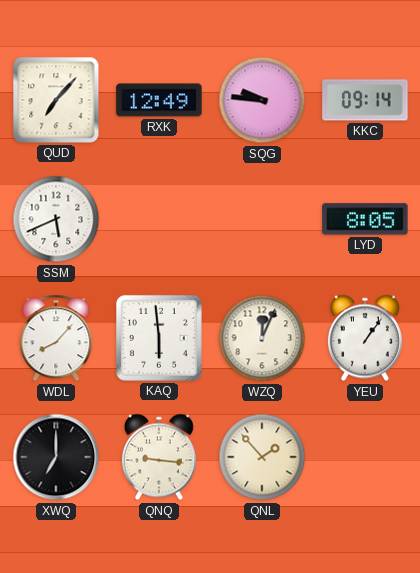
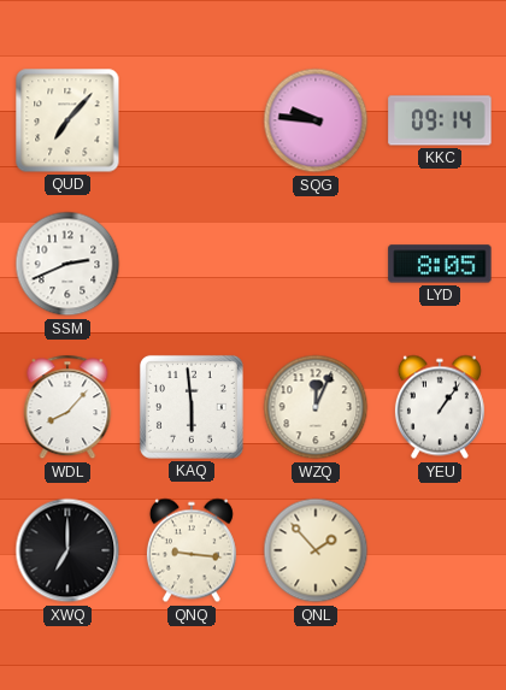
RXK: 12:49 -> none
SSM: 5:41 -> 2:41
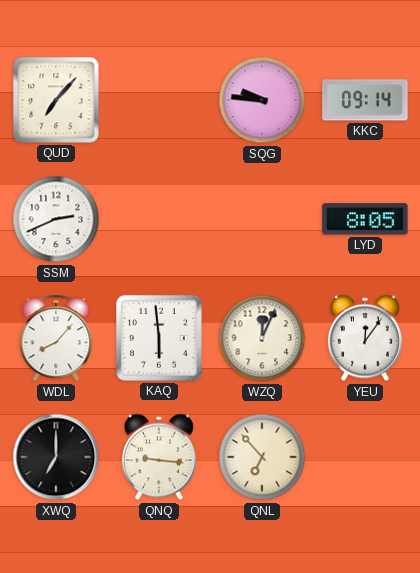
YEU: 1:06 -> 12:06
QNL: 1:53 -> 6:53
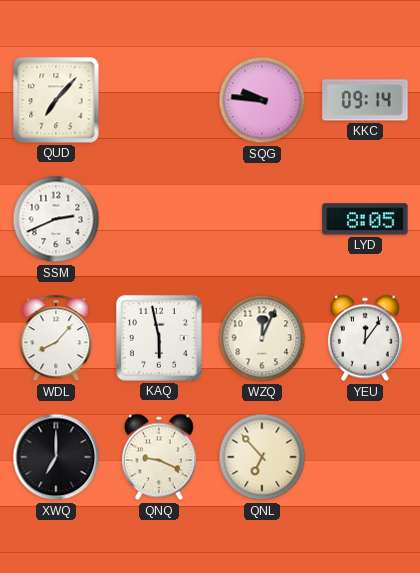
KAQ: 5:59 -> 5:58
QNQ: 9:16 -> 9:19
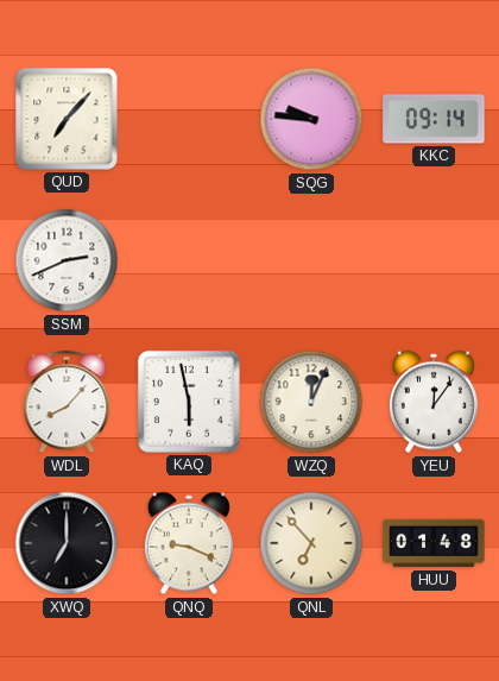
LYD: 8:05 -> none
HUU: none -> 01:48
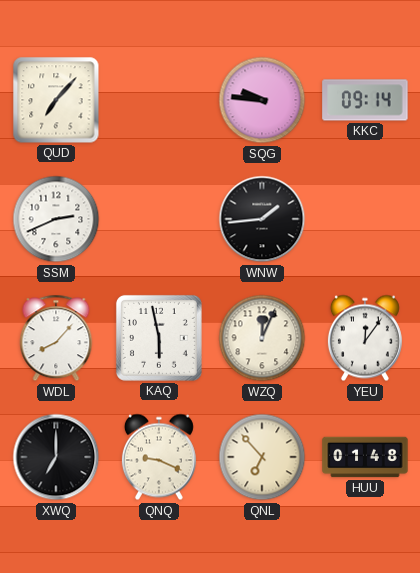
WNW: none -> 1:44
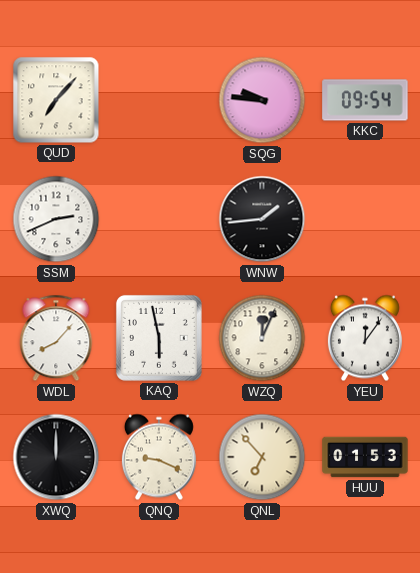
KKC: 09:14 -> 09:54
XWQ: 7:00 -> 12:00
HUU: 01:48 -> 01:53
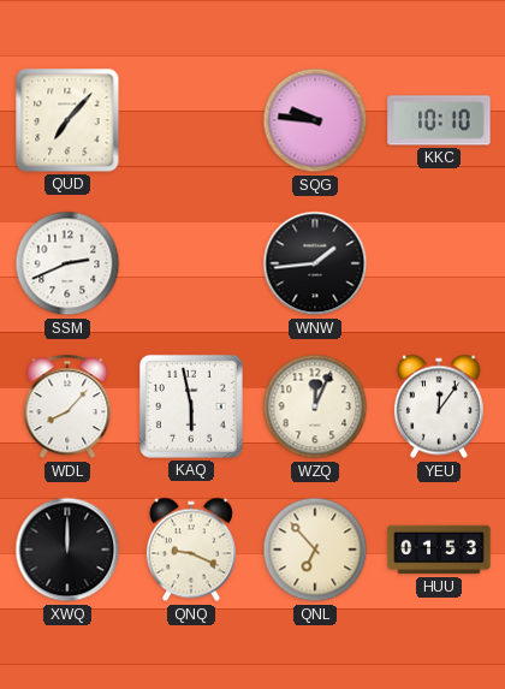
KKC: 09:54 -> 10:10
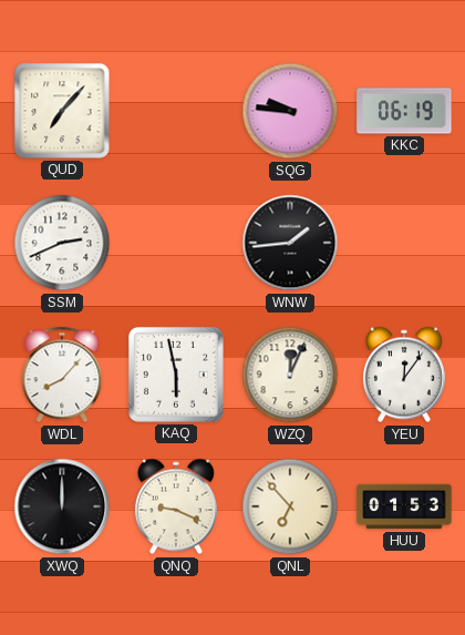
KKC: 10:10 -> 06:19
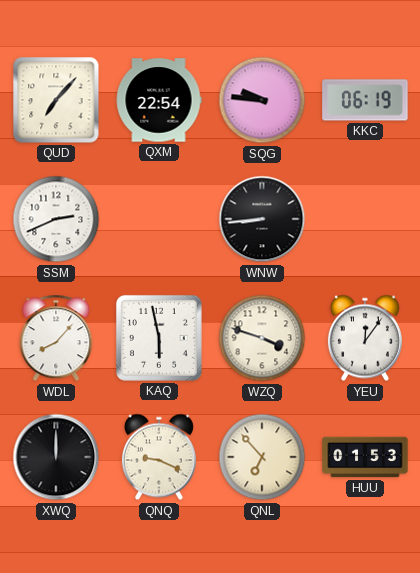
QXM: none -> 22:54
WNW: 1:44 -> 8:44
WZQ: 12:04 -> 3:48
